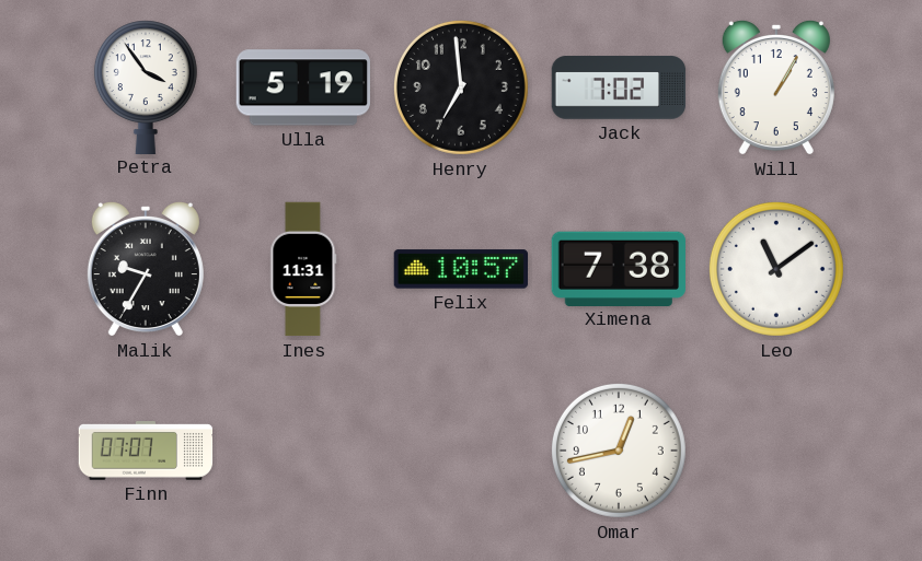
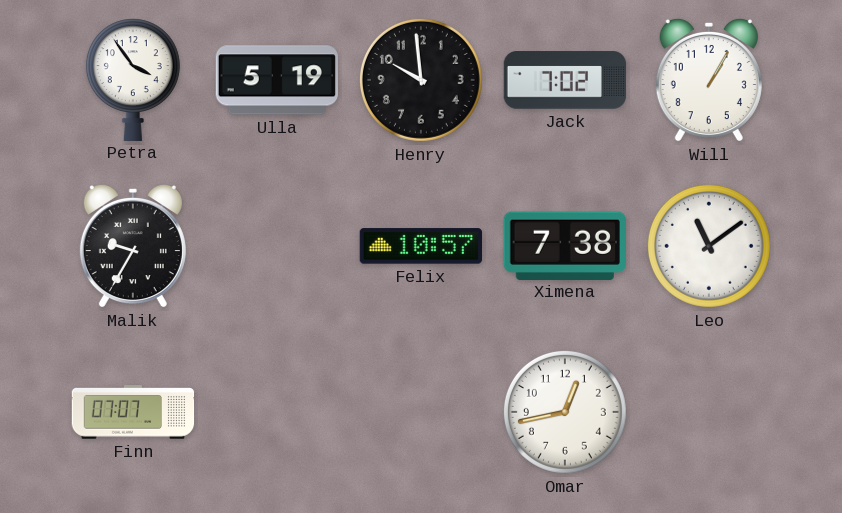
Henry: 6:59 -> 9:59
Ines: 11:31 -> none
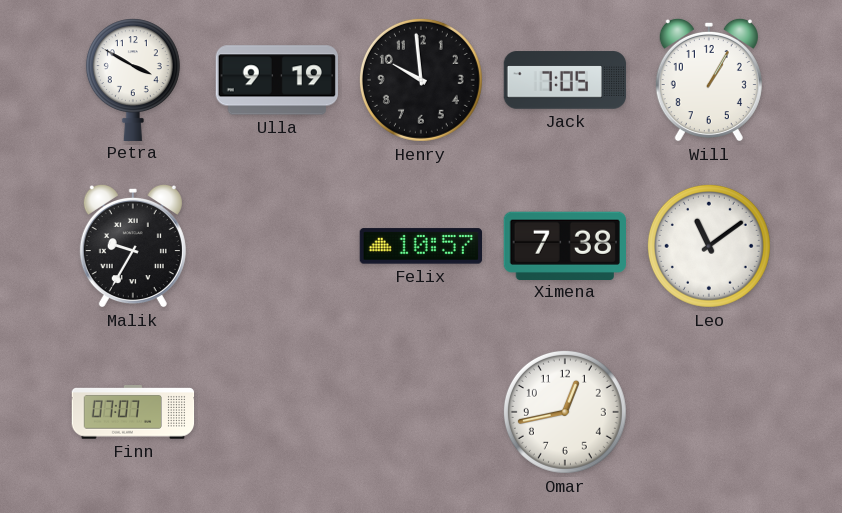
Petra: 3:54 -> 3:50
Ulla: 5:19 -> 9:19
Jack: 7:02 -> 7:05
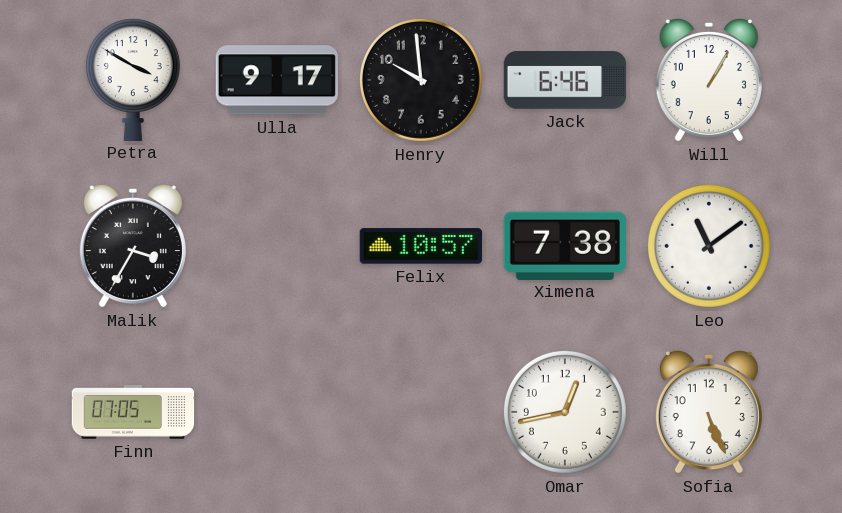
Ulla: 9:19 -> 9:17
Jack: 7:05 -> 6:46
Malik: 9:35 -> 3:35
Finn: 07:07 -> 07:05
Sofia: none -> 5:26
